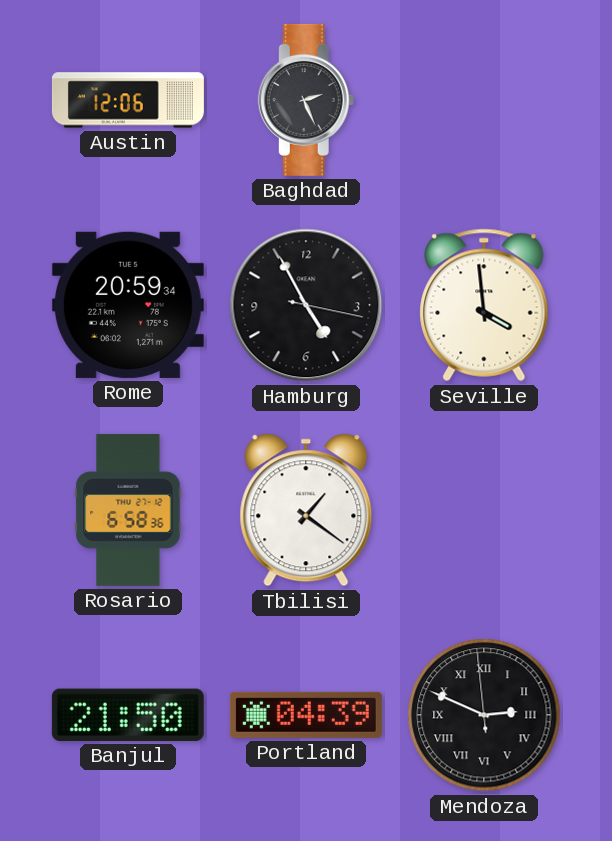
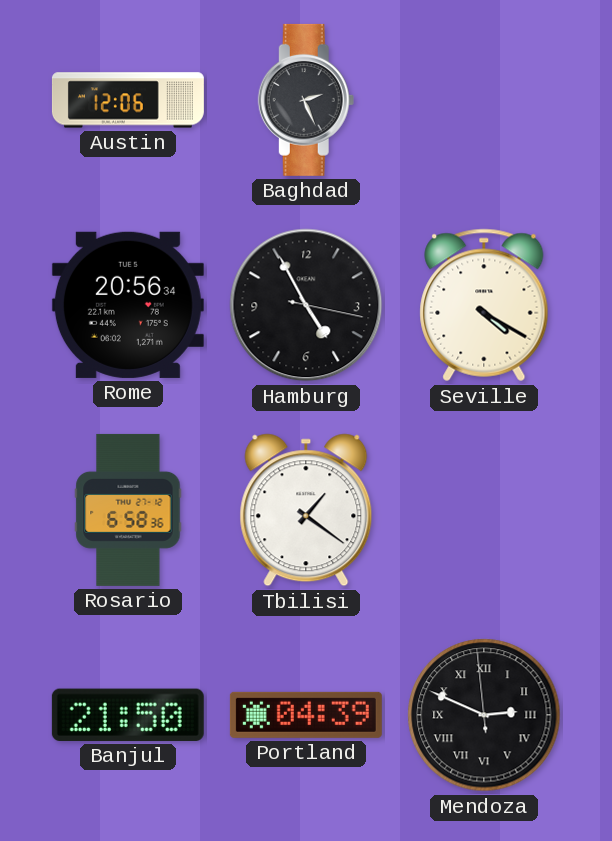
Rome: 20:59 -> 20:56
Seville: 3:59 -> 4:20
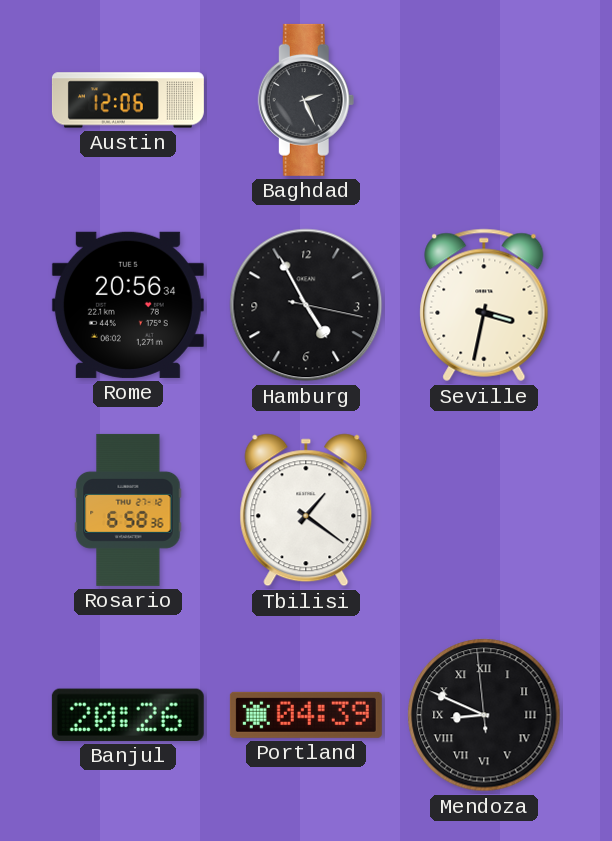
Seville: 4:20 -> 3:32
Banjul: 21:50 -> 20:26
Mendoza: 2:48 -> 8:48
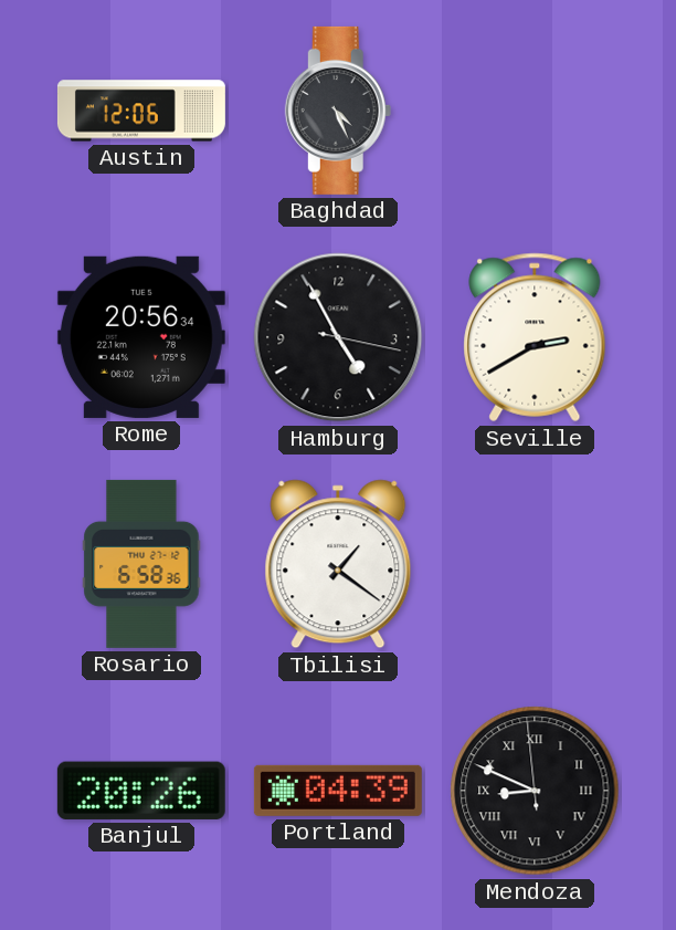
Baghdad: 2:26 -> 4:26
Seville: 3:32 -> 2:40
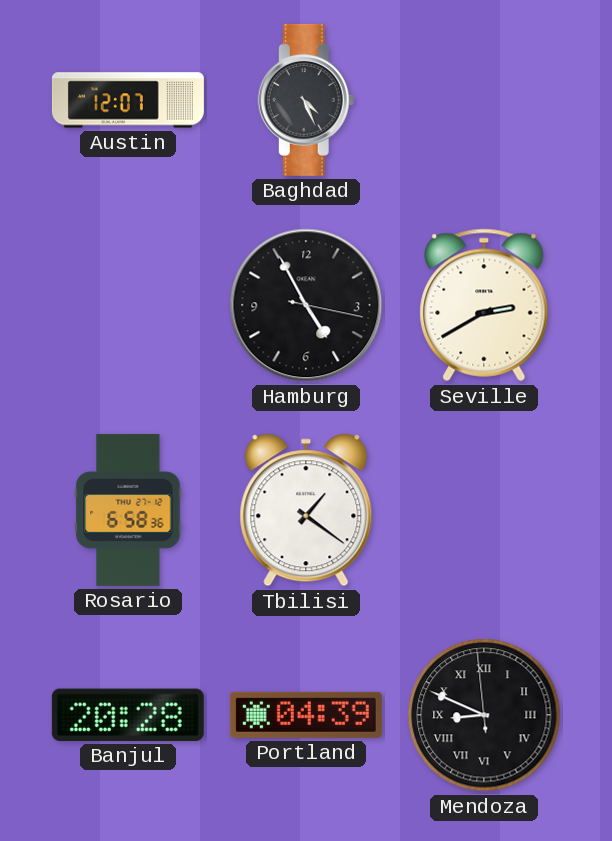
Austin: 12:06 -> 12:07
Rome: 20:56 -> none
Banjul: 20:26 -> 20:28
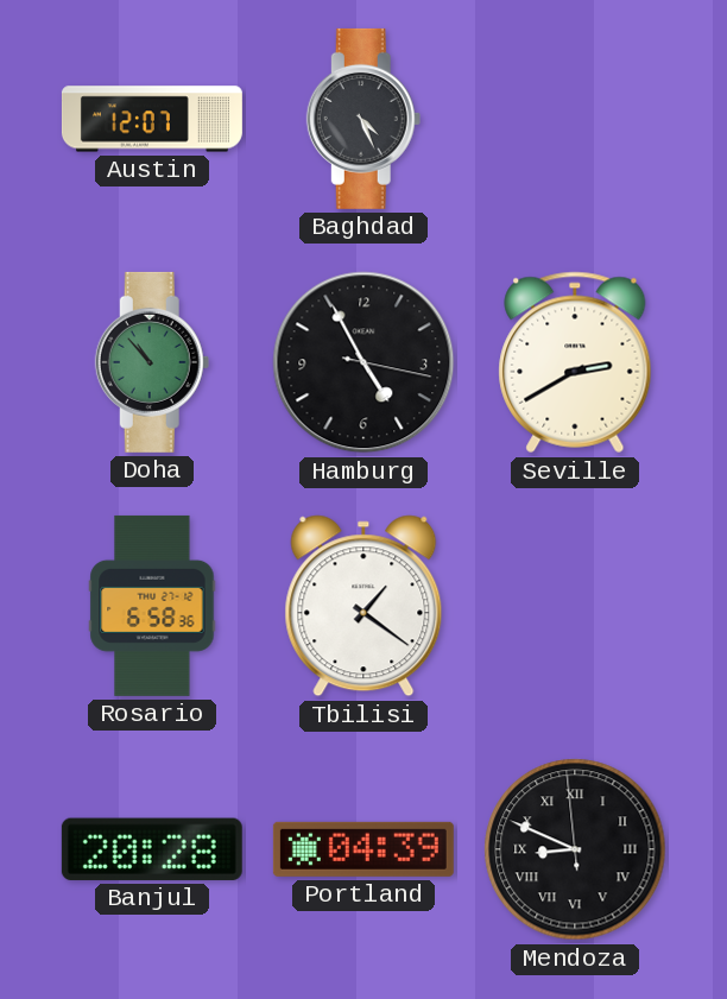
Doha: none -> 10:53
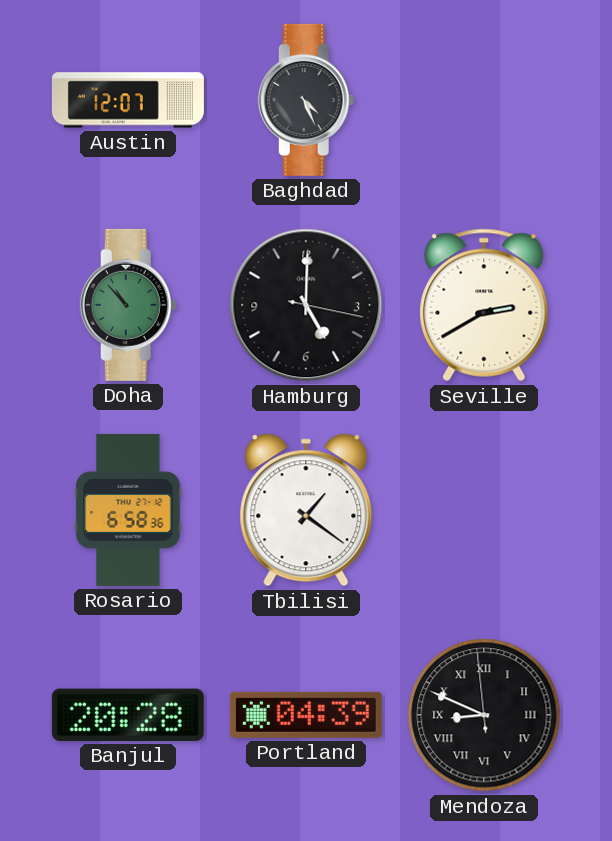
Hamburg: 4:55 -> 5:00
